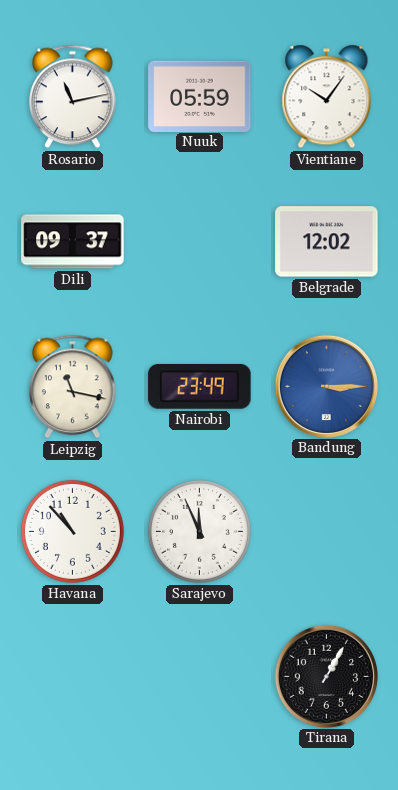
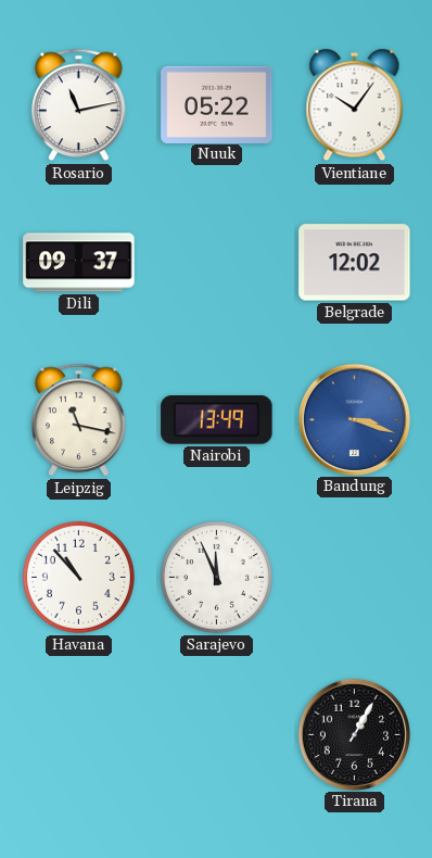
Nuuk: 05:59 -> 05:22
Nairobi: 23:49 -> 13:49
Bandung: 3:15 -> 3:18
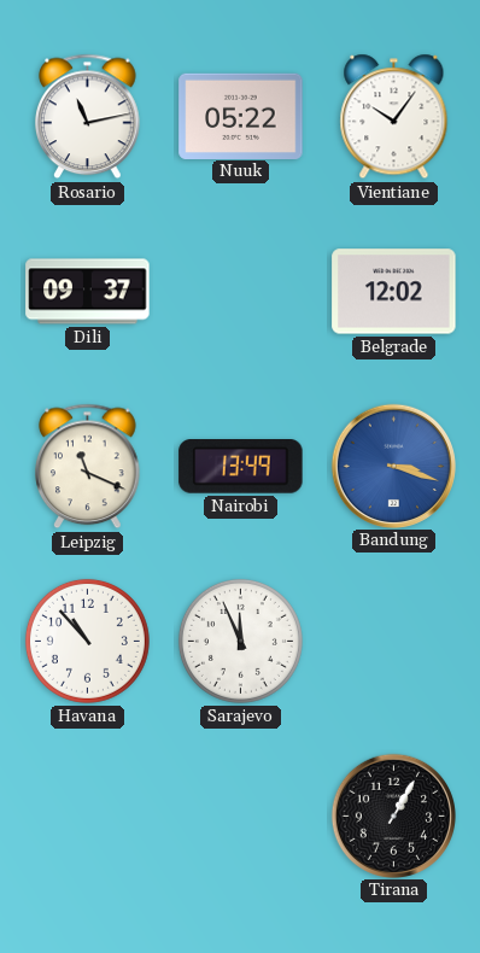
Leipzig: 11:17 -> 11:19
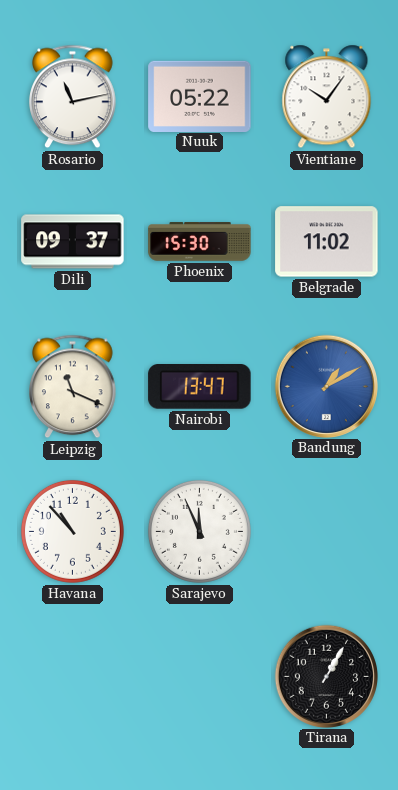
Phoenix: none -> 15:30
Belgrade: 12:02 -> 11:02
Nairobi: 13:49 -> 13:47
Bandung: 3:18 -> 1:10
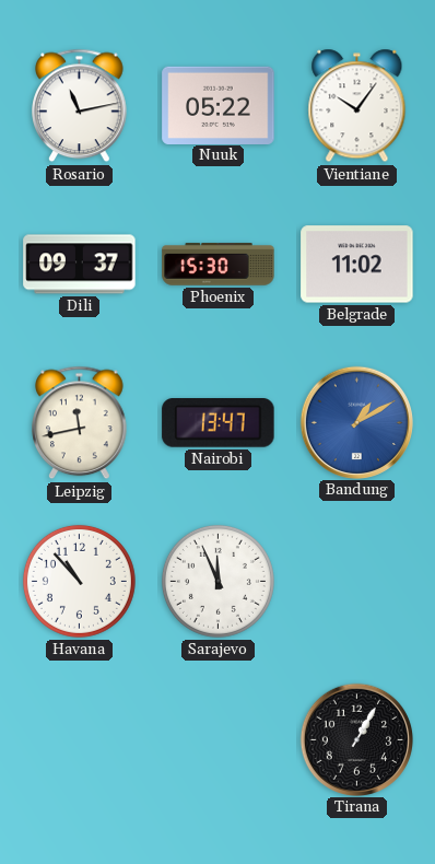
Leipzig: 11:19 -> 11:43
